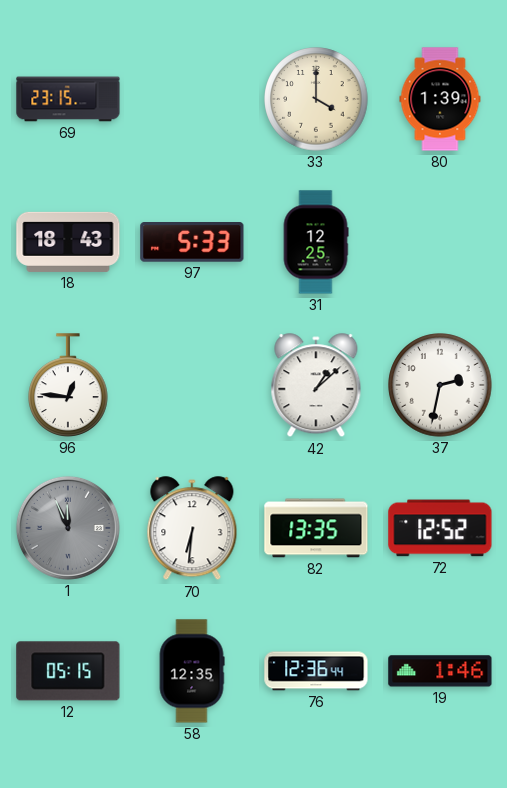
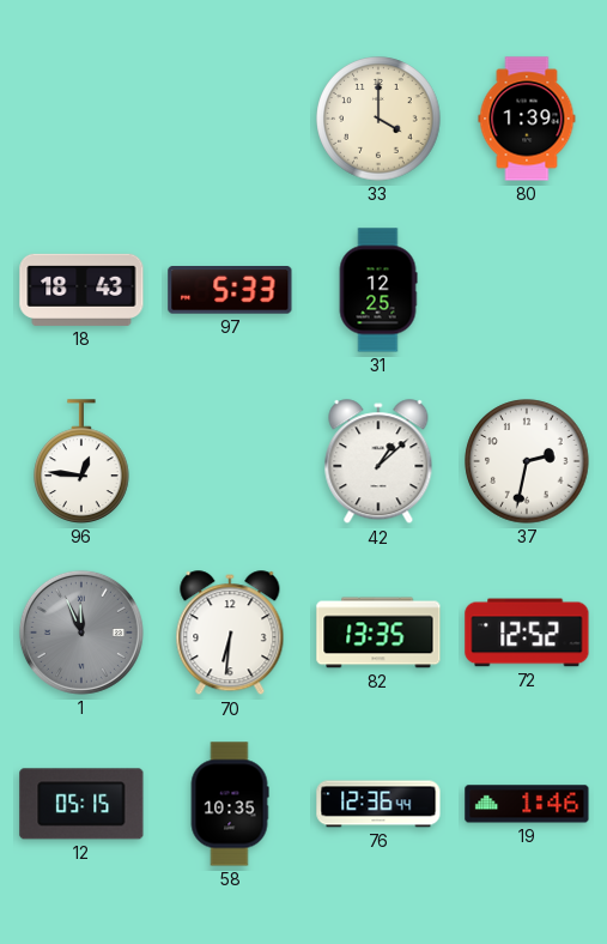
69: 23:15 -> none
58: 12:35 -> 10:35
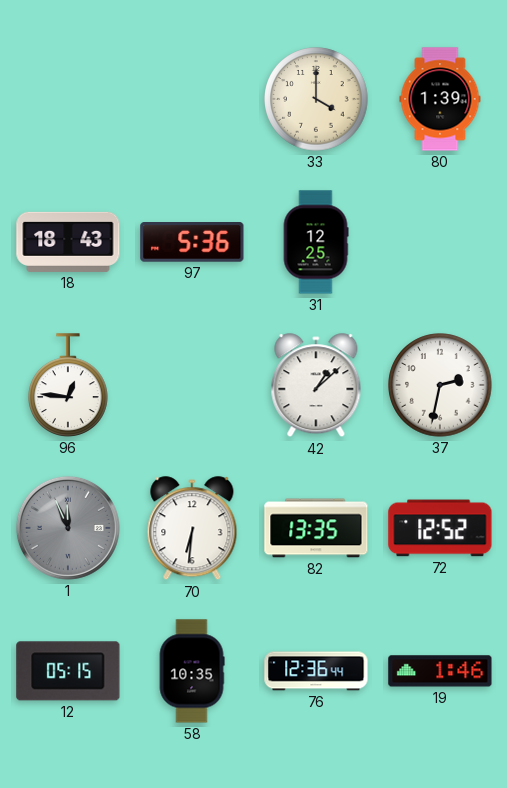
97: 5:33 -> 5:36
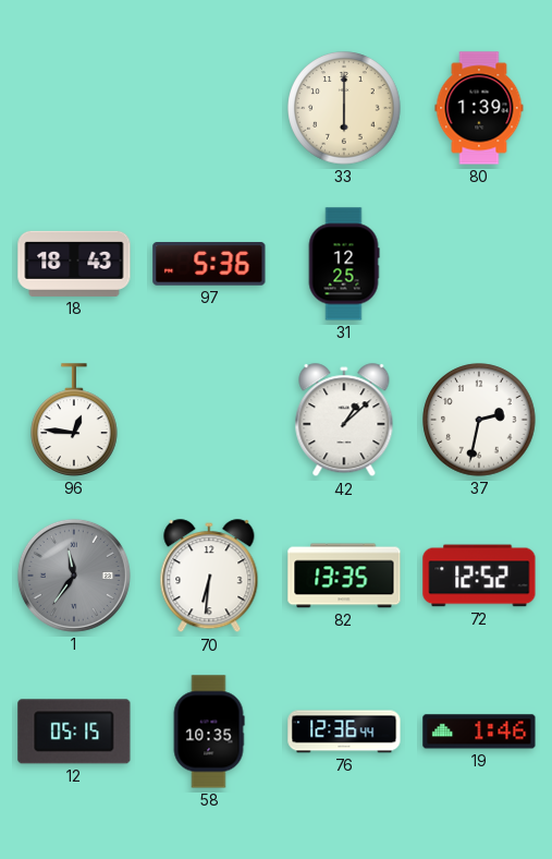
33: 4:00 -> 6:00
1: 11:56 -> 11:36
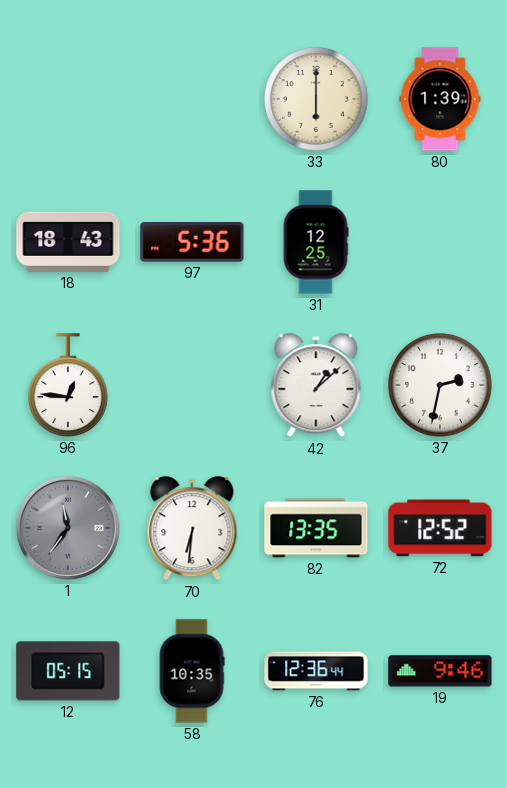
19: 1:46 -> 9:46
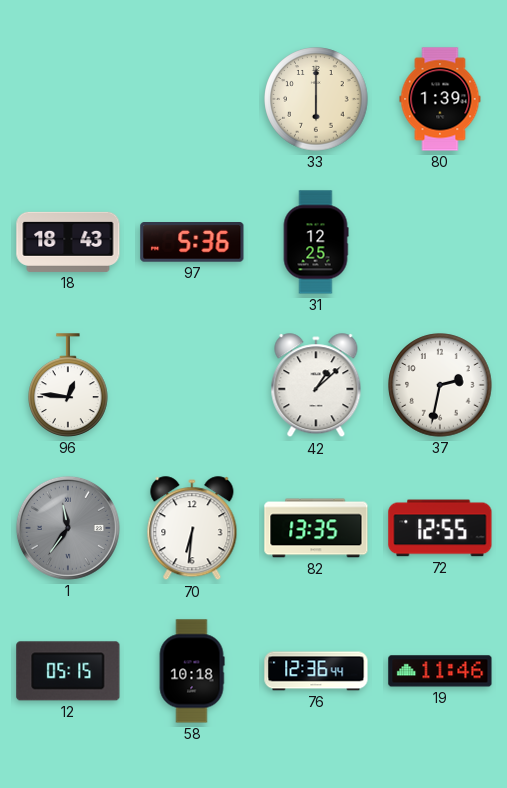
72: 12:52 -> 12:55
58: 10:35 -> 10:18
19: 9:46 -> 11:46
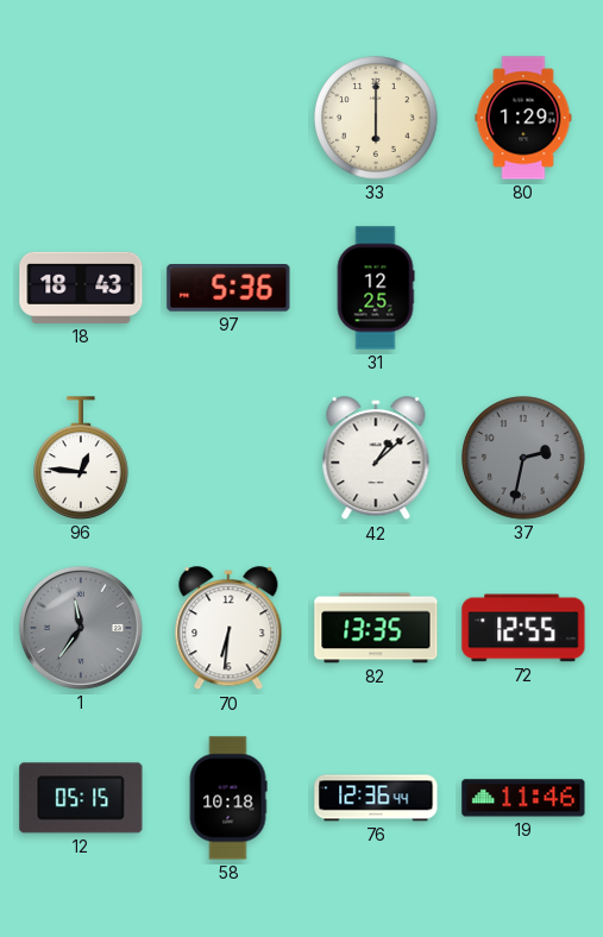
80: 1:39 -> 1:29
37 dial: white -> grey
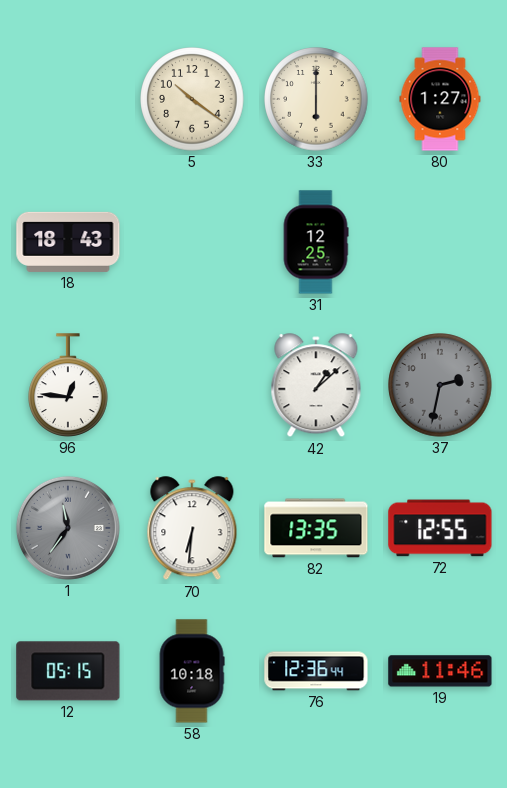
5: none -> 10:21
80: 1:29 -> 1:27
97: 5:36 -> none
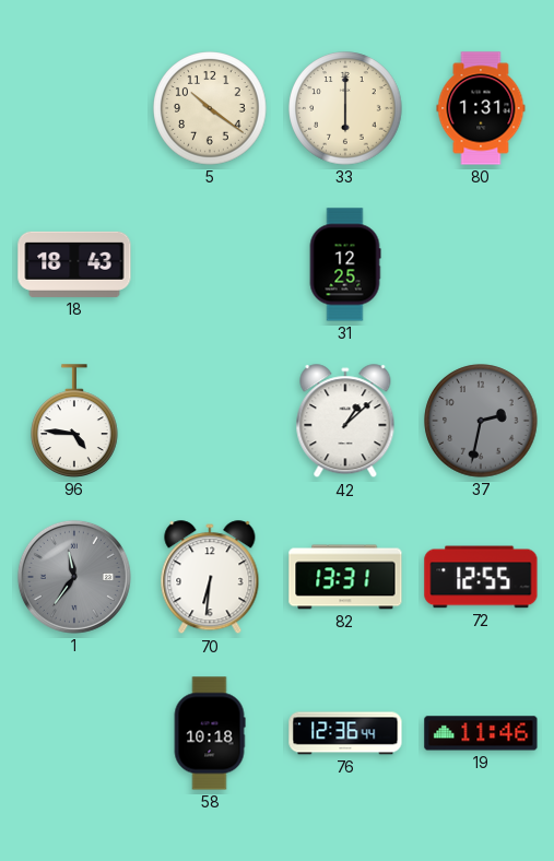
80: 1:27 -> 1:31
96: 12:46 -> 4:46
82: 13:35 -> 13:31
12: 05:15 -> none
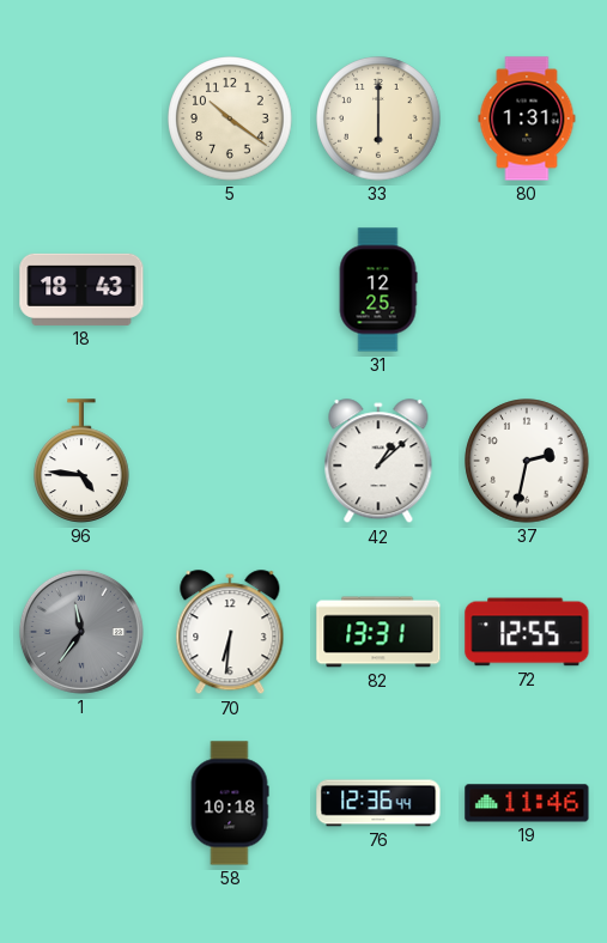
37 dial: grey -> white
